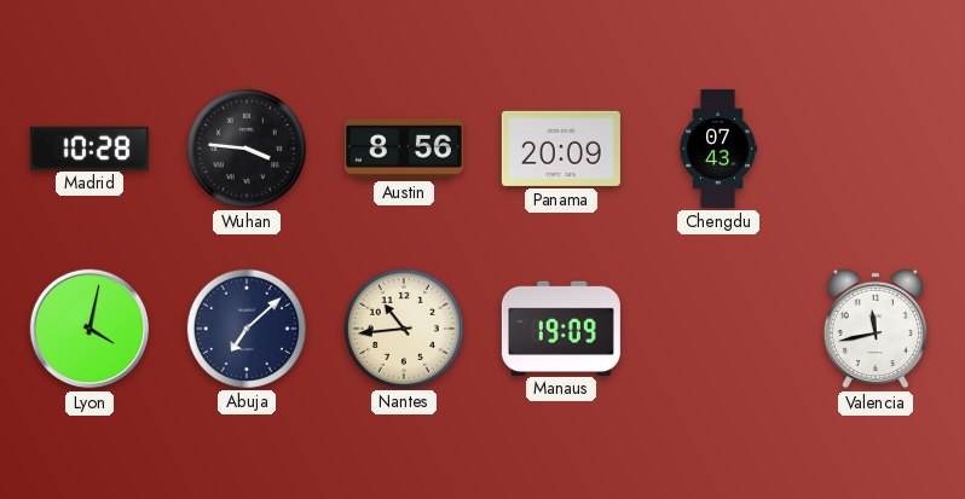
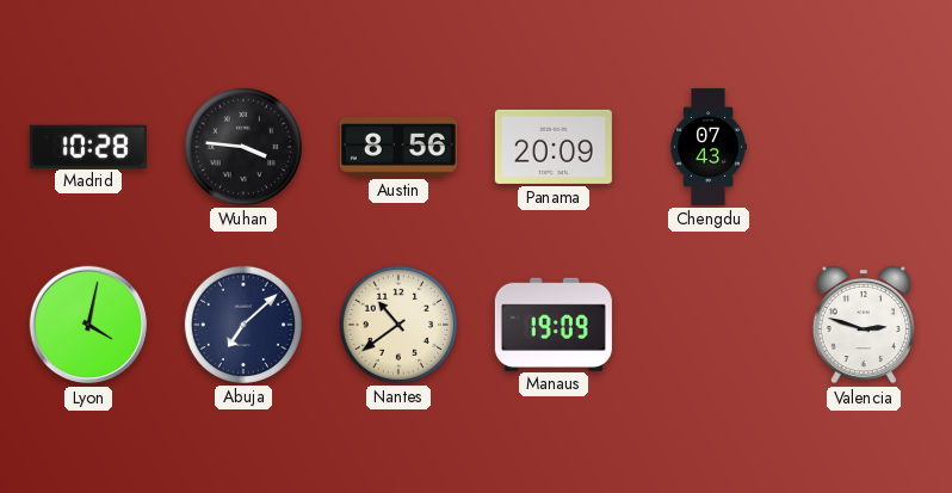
Nantes: 10:44 -> 10:39
Valencia: 11:43 -> 2:48
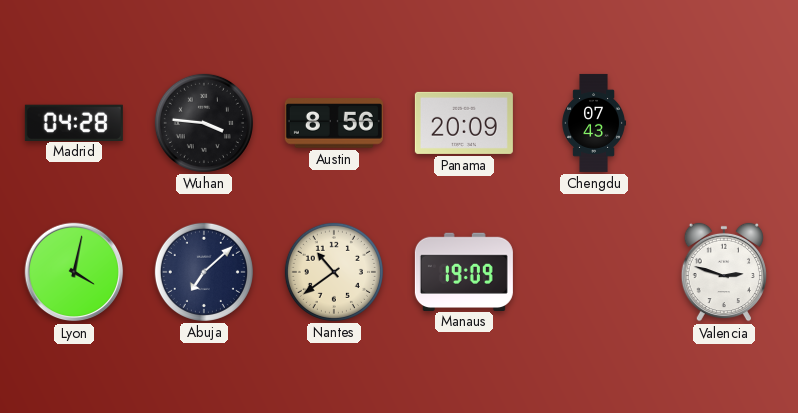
Madrid: 10:28 -> 04:28
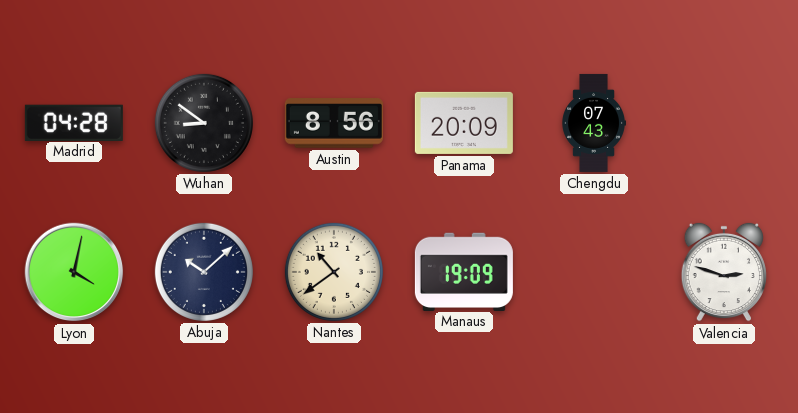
Wuhan: 3:46 -> 8:51
Abuja: 7:08 -> 10:08
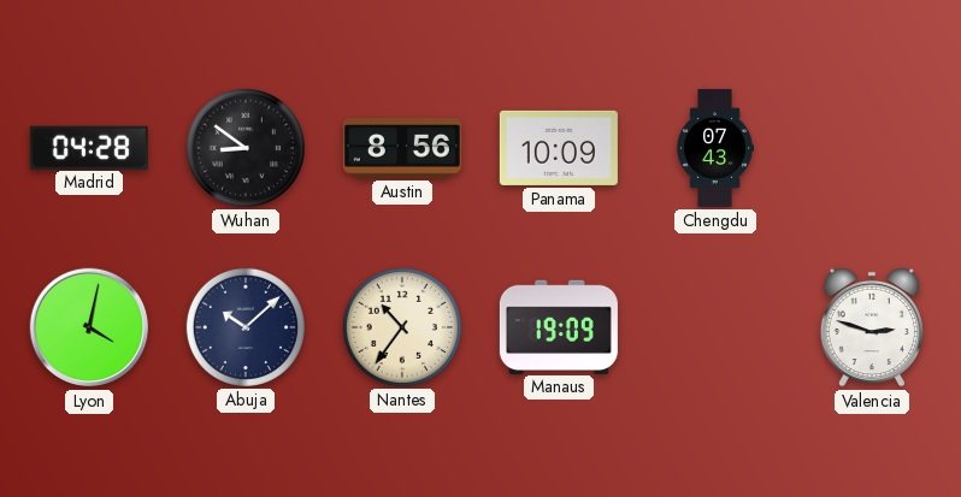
Panama: 20:09 -> 10:09
Nantes: 10:39 -> 10:36
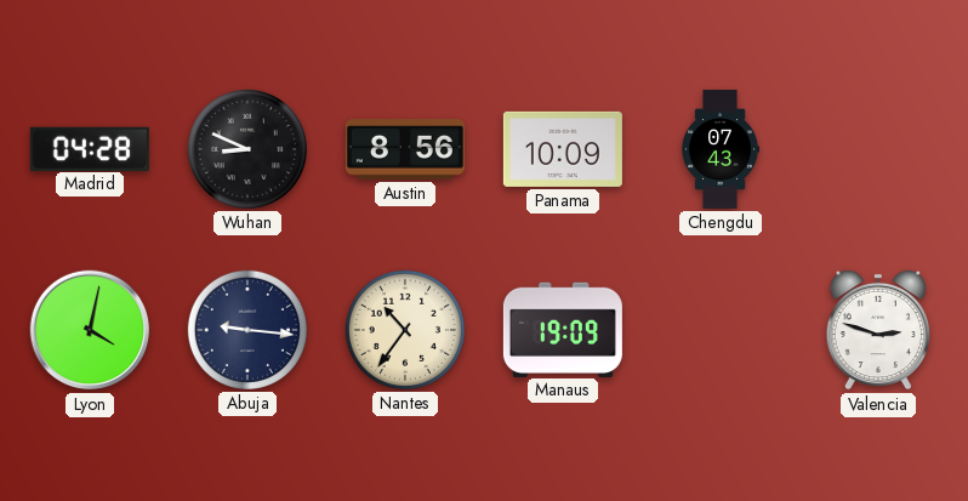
Wuhan: 8:51 -> 8:49
Abuja: 10:08 -> 9:16
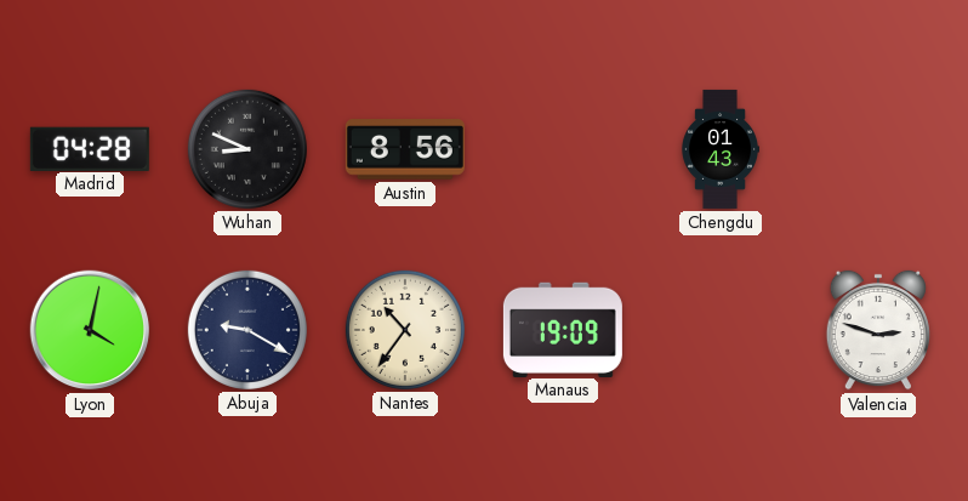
Panama: 10:09 -> none
Chengdu: 07:43 -> 01:43
Abuja: 9:16 -> 9:20
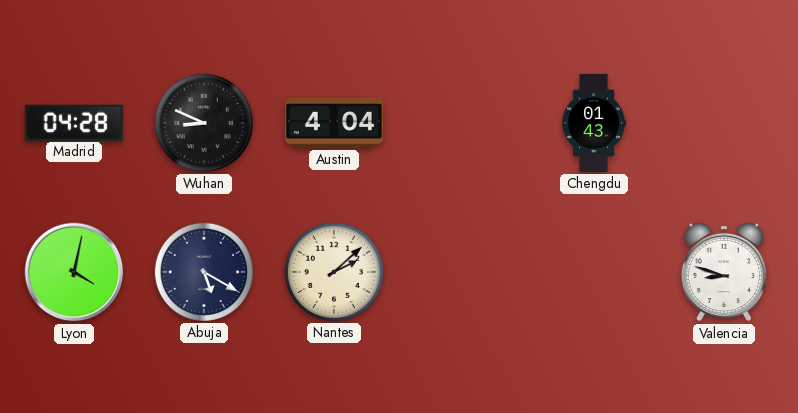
Austin: 8:56 -> 4:04
Abuja: 9:20 -> 5:20
Nantes: 10:36 -> 2:08
Manaus: 19:09 -> none
Valencia: 2:48 -> 8:48
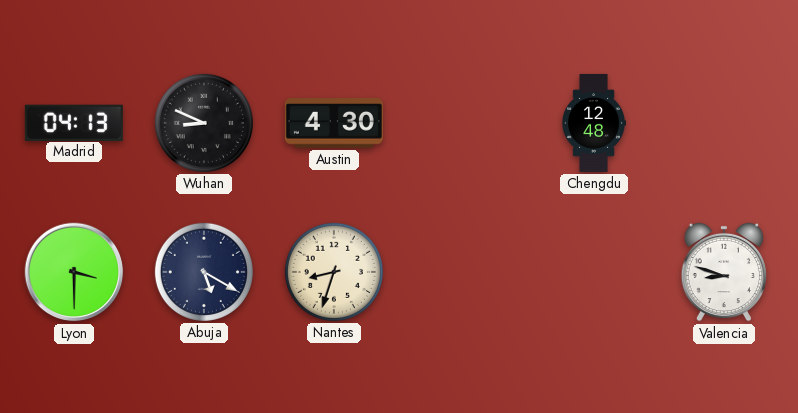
Madrid: 04:28 -> 04:13
Austin: 4:04 -> 4:30
Chengdu: 01:43 -> 12:48
Lyon: 4:02 -> 3:30
Nantes: 2:08 -> 8:33
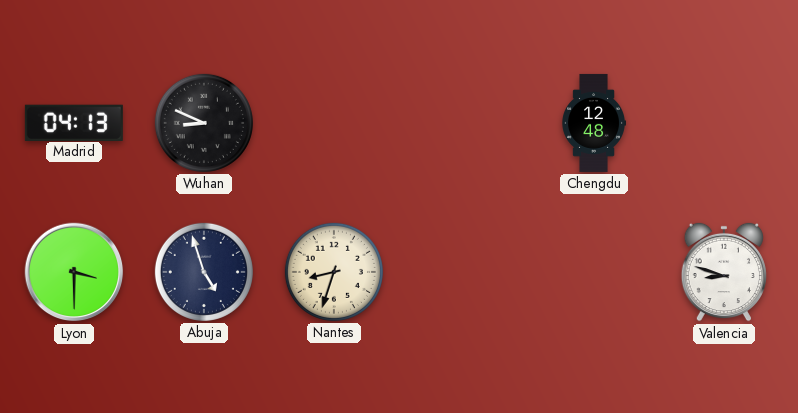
Austin: 4:30 -> none
Abuja: 5:20 -> 4:57
